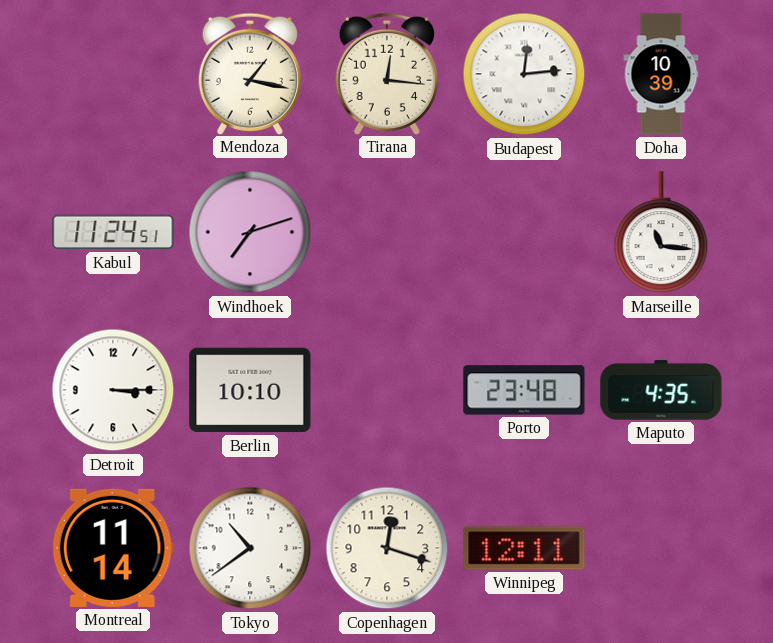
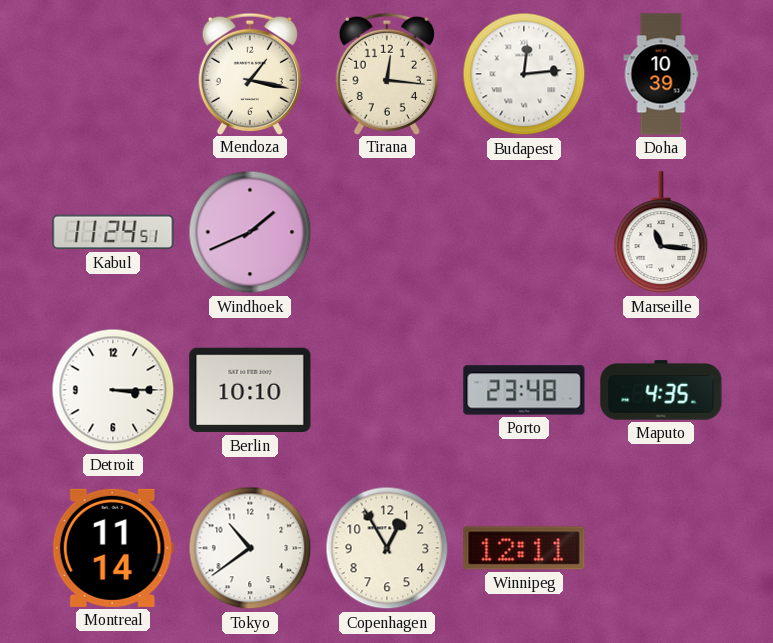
Windhoek: 7:12 -> 1:41
Copenhagen: 12:18 -> 12:55
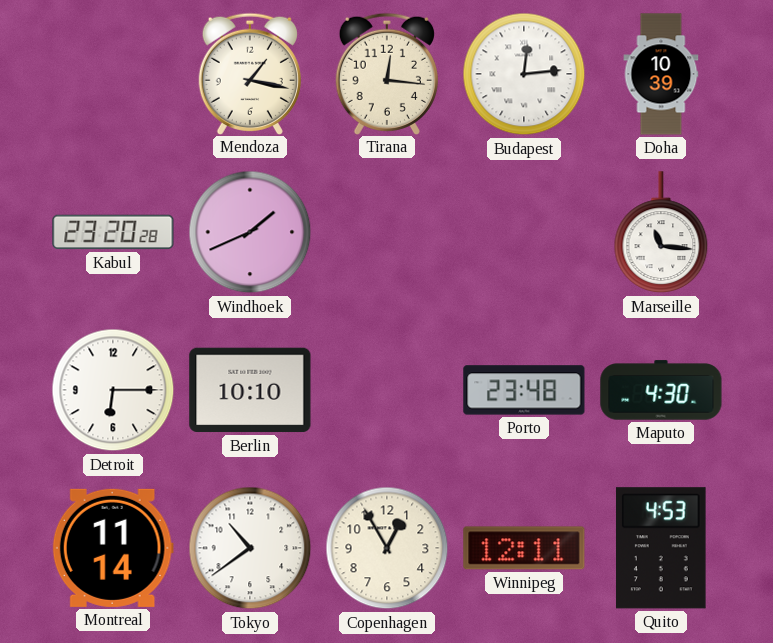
Kabul: 11:24 -> 23:20
Detroit: 3:15 -> 6:15
Maputo: 4:35 -> 4:30
Quito: none -> 4:53
